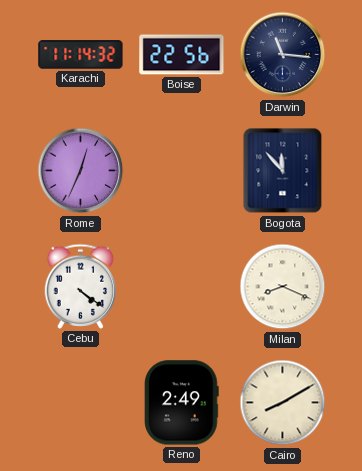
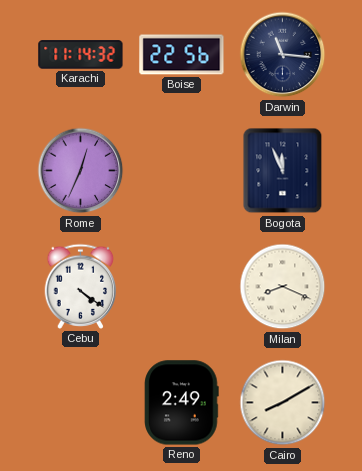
Bogota: 11:53 -> 11:56
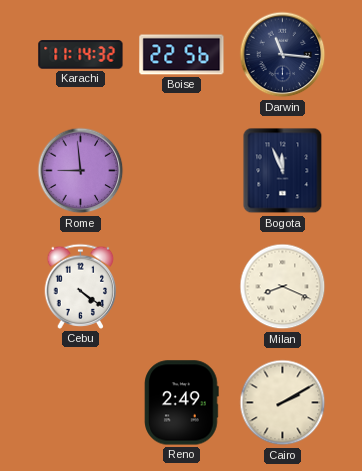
Rome: 12:34 -> 8:59
Cairo: 8:10 -> 2:10
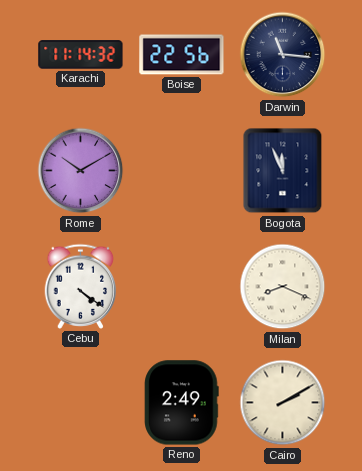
Rome: 8:59 -> 10:10
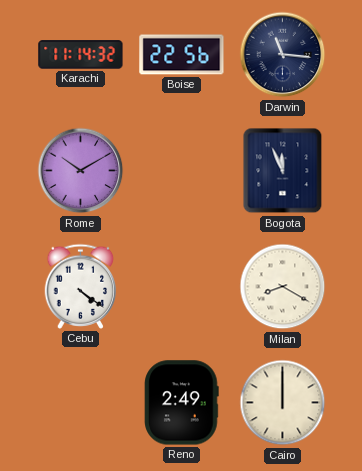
Milan: 8:19 -> 8:20
Cairo: 2:10 -> 12:00
